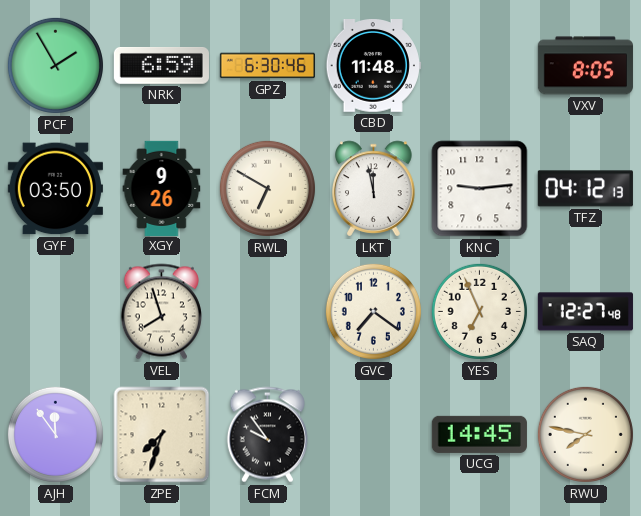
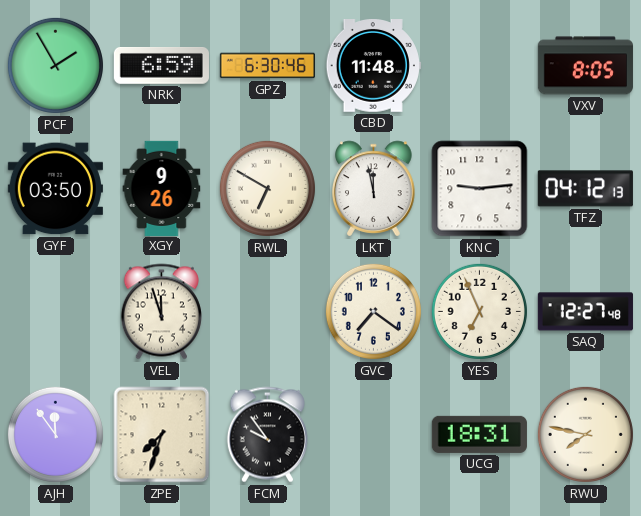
VEL: 7:57 -> 11:57
UCG: 14:45 -> 18:31
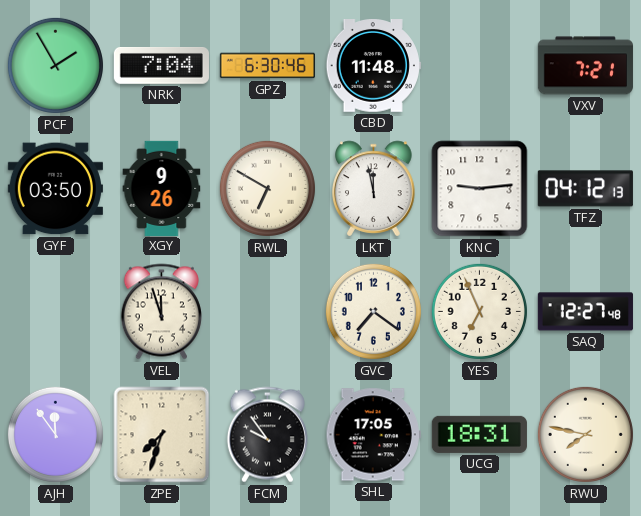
NRK: 6:59 -> 7:04
VXV: 8:05 -> 7:21
SHL: none -> 17:05
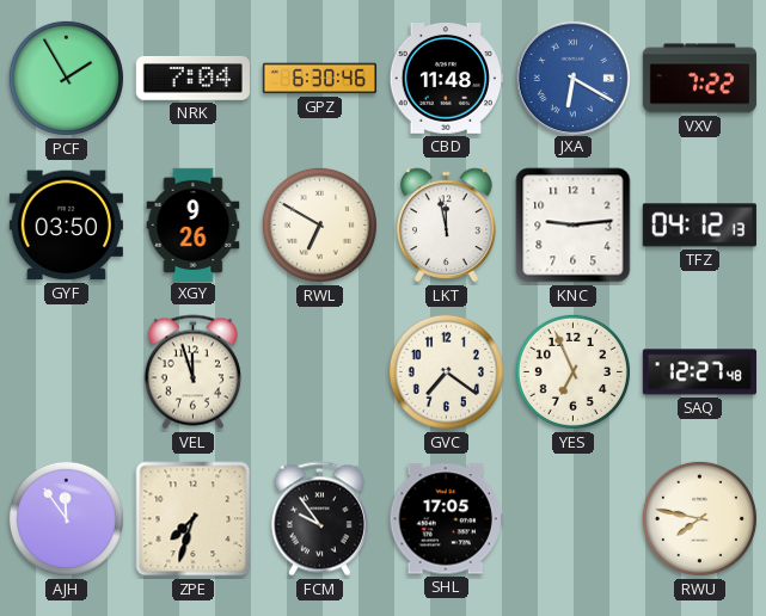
JXA: none -> 6:20
VXV: 7:21 -> 7:22
UCG: 18:31 -> none
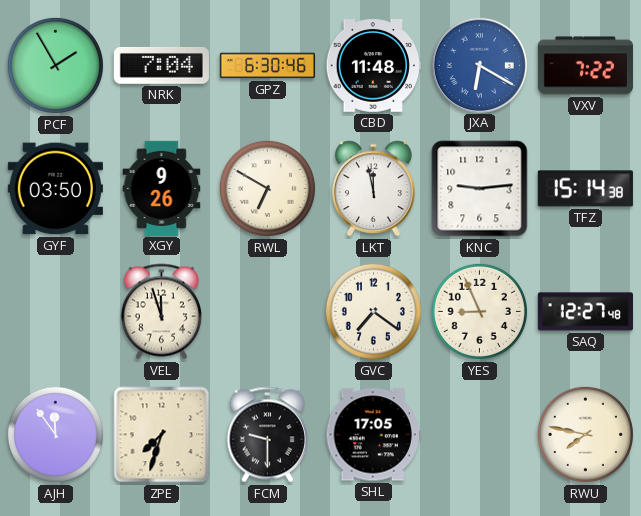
TFZ: 04:12 -> 15:14
YES: 6:56 -> 8:56
FCM: 9:54 -> 9:30
